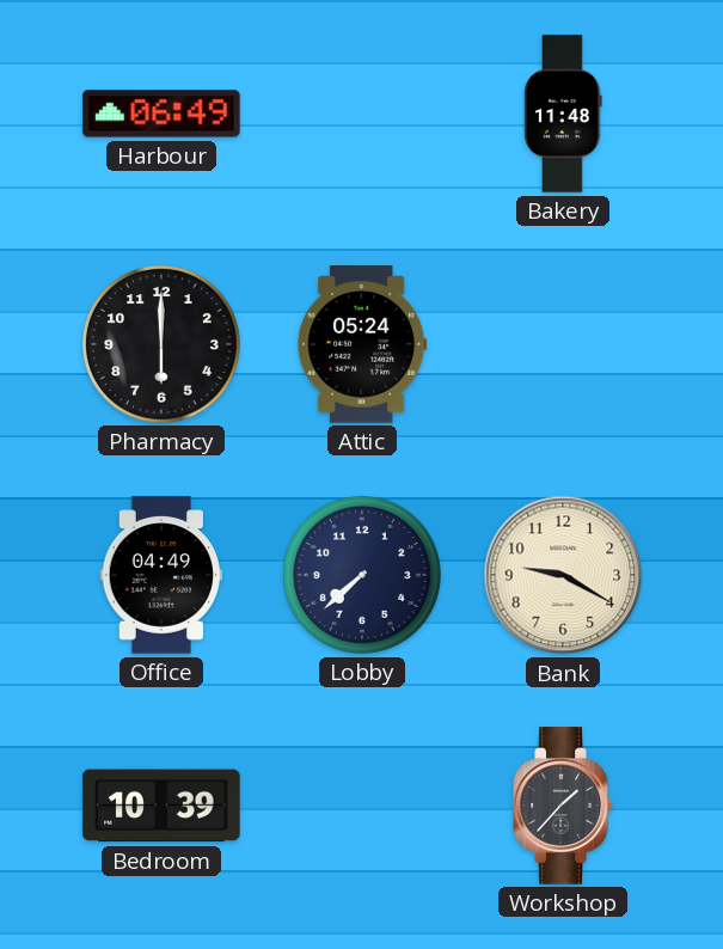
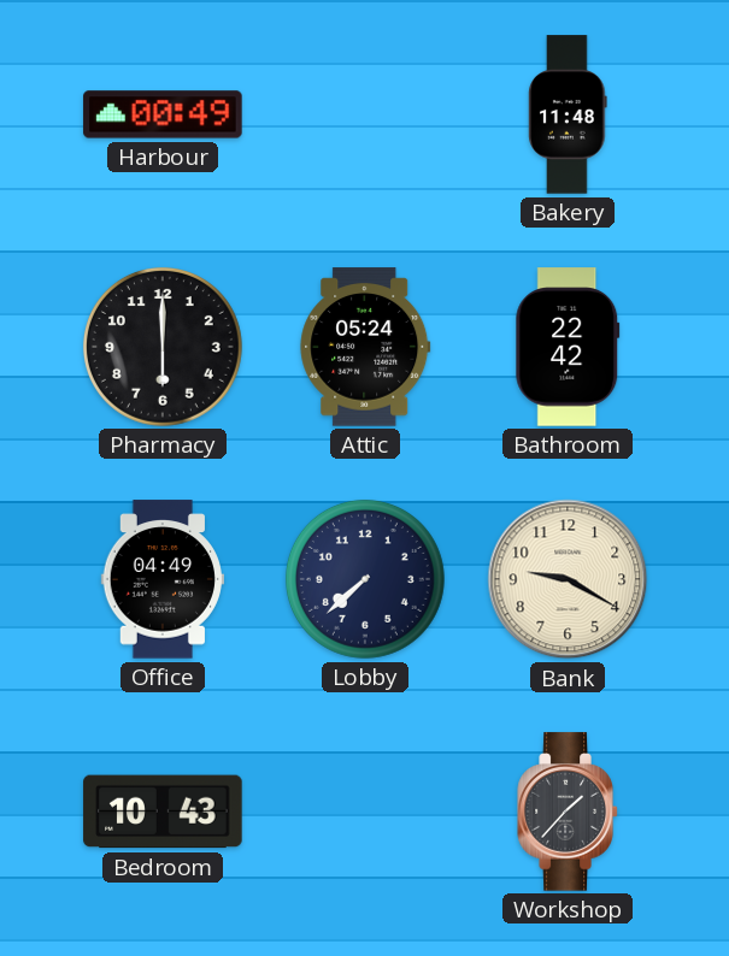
Harbour: 06:49 -> 00:49
Bathroom: none -> 22:42
Bedroom: 10:39 -> 10:43
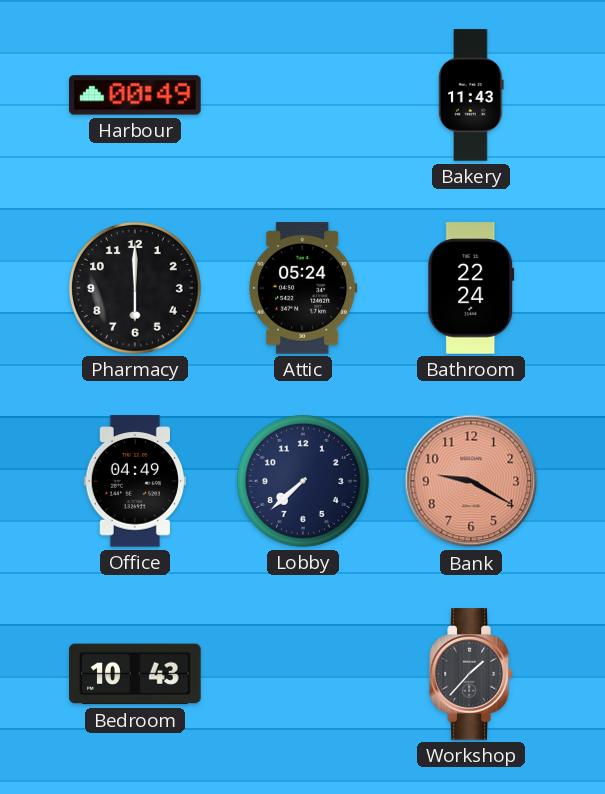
Bakery: 11:48 -> 11:43
Bathroom: 22:42 -> 22:24
Bank dial: cream -> salmon
